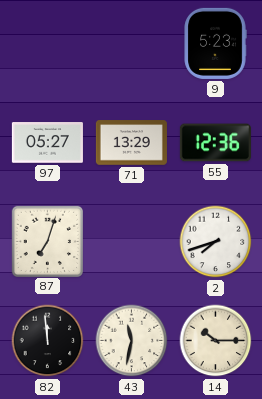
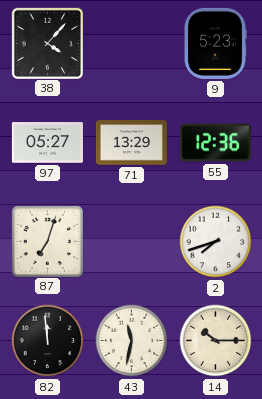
38: none -> 4:07
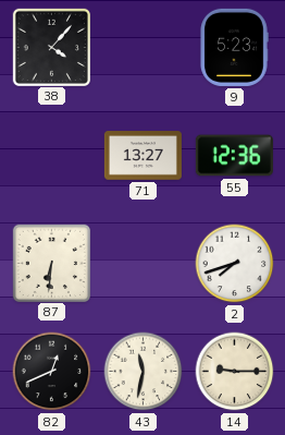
97: 05:27 -> none
71: 13:29 -> 13:27
87: 7:03 -> 6:31
82: 11:59 -> 12:41
14: 10:15 -> 9:15
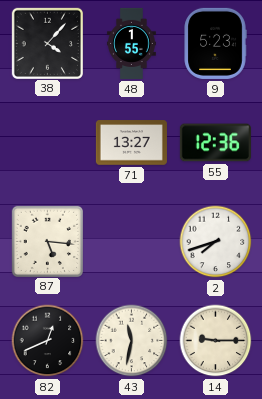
48: none -> 1:55
87: 6:31 -> 5:16
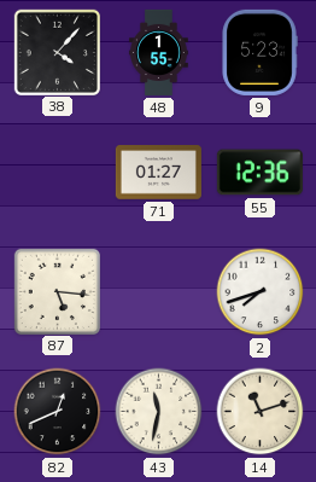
71: 13:27 -> 01:27
14: 9:15 -> 11:12
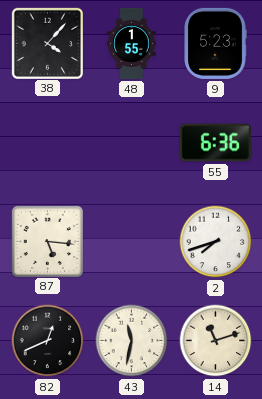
71: 01:27 -> none
55: 12:36 -> 6:36
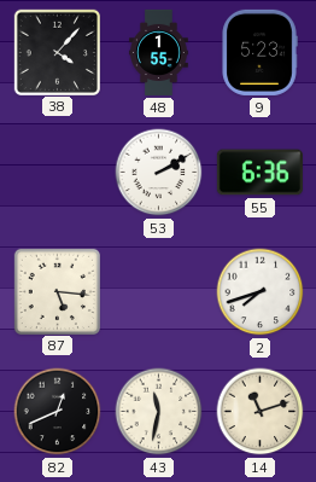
53: none -> 2:10
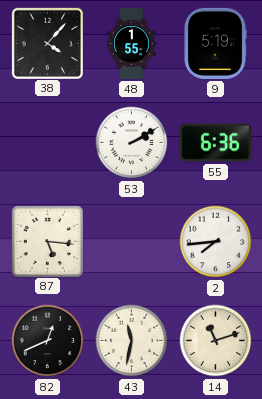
9: 5:23 -> 5:19
2: 7:42 -> 7:44
